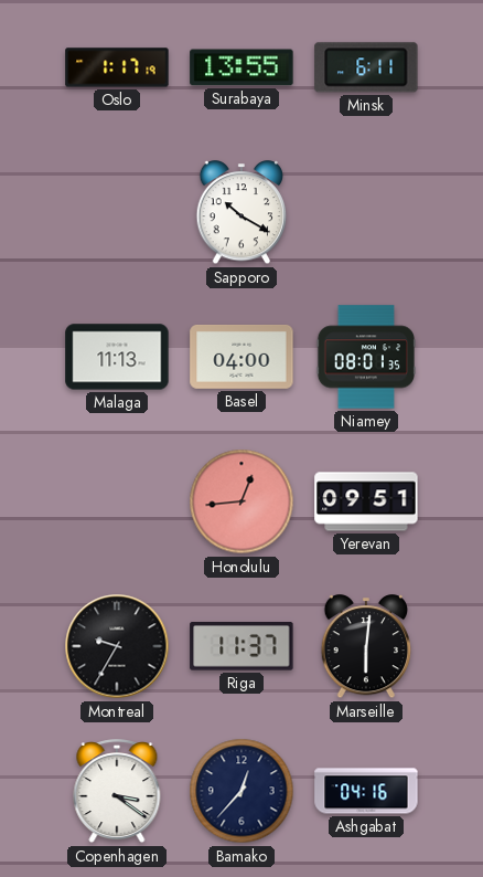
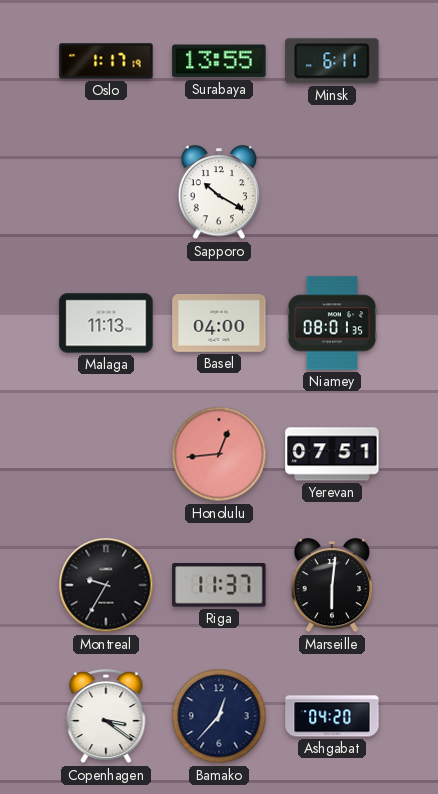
Yerevan: 09:51 -> 07:51
Ashgabat: 04:16 -> 04:20
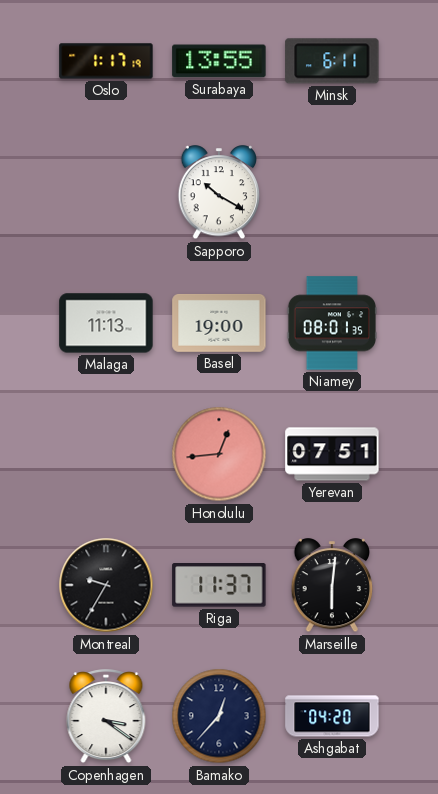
Basel: 04:00 -> 19:00
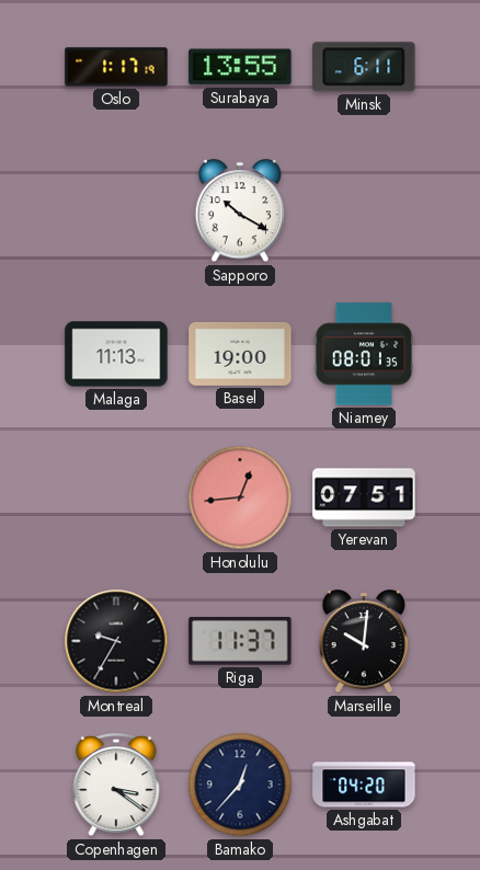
Marseille: 6:01 -> 10:01
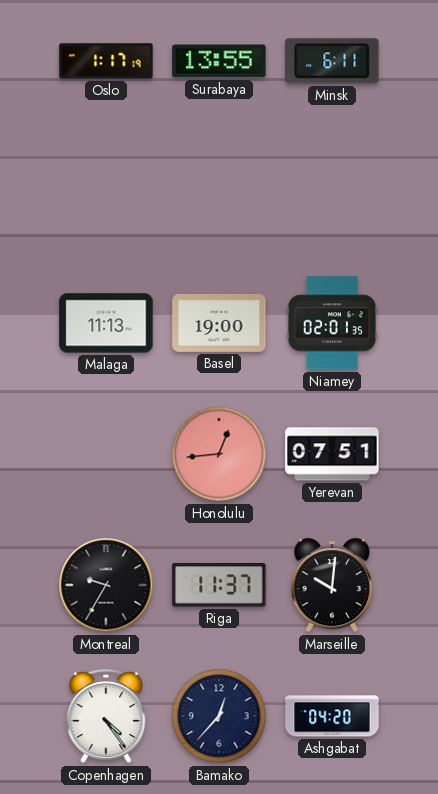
Sapporo: 10:20 -> none
Niamey: 08:01 -> 02:01
Copenhagen: 3:21 -> 4:24
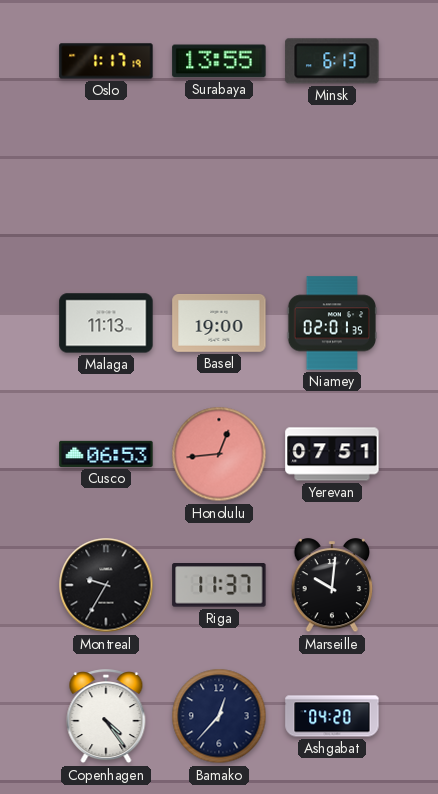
Minsk: 6:11 -> 6:13
Cusco: none -> 06:53
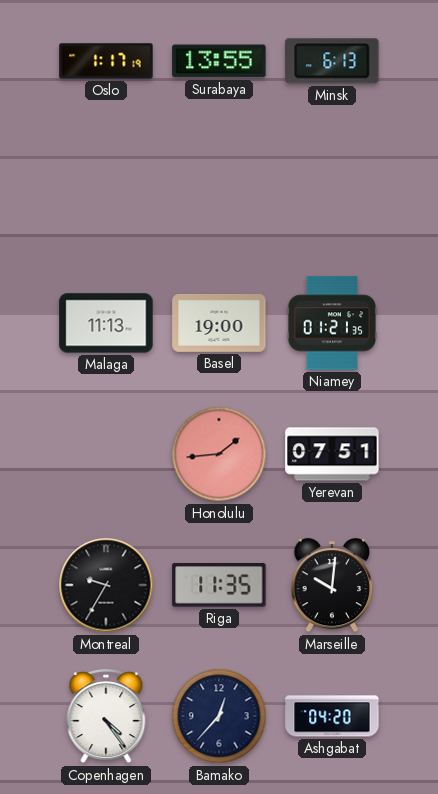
Niamey: 02:01 -> 01:21
Cusco: 06:53 -> none
Honolulu: 12:44 -> 1:44
Riga: 11:37 -> 11:35
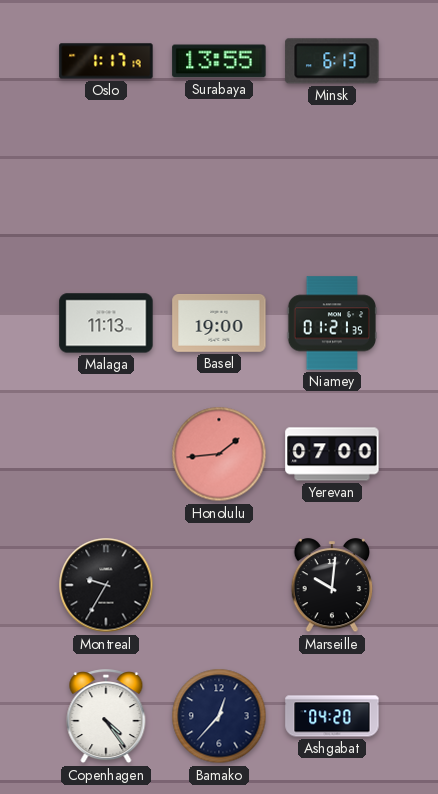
Yerevan: 07:51 -> 07:00
Riga: 11:35 -> none
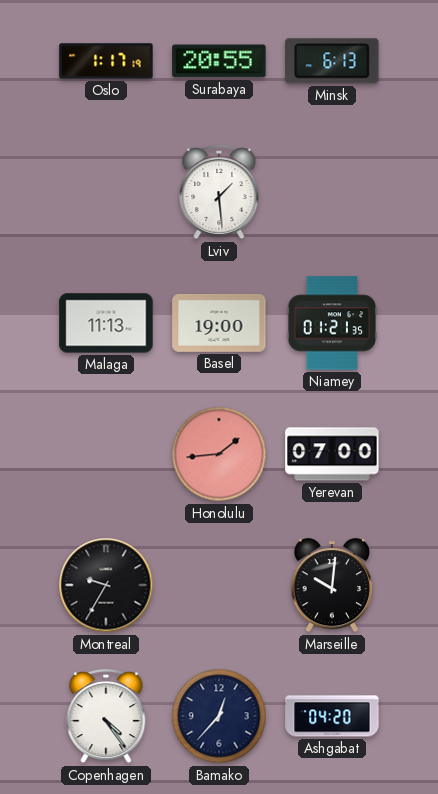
Surabaya: 13:55 -> 20:55
Lviv: none -> 1:29
